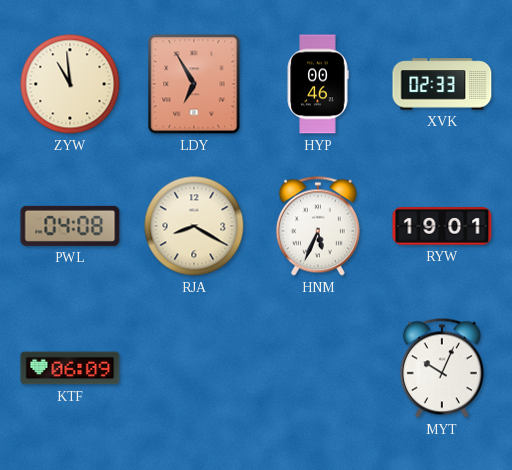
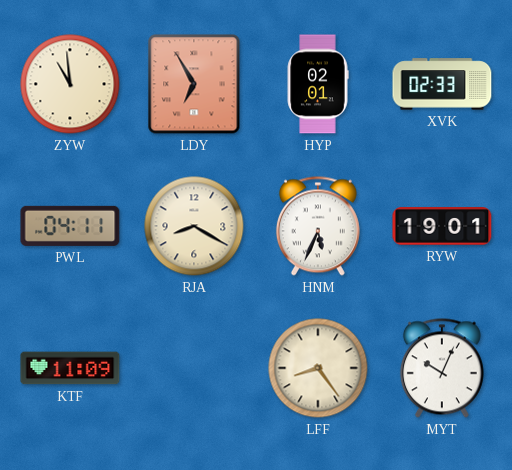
HYP: 00:46 -> 02:01
PWL: 04:08 -> 04:11
KTF: 06:09 -> 11:09
LFF: none -> 8:24
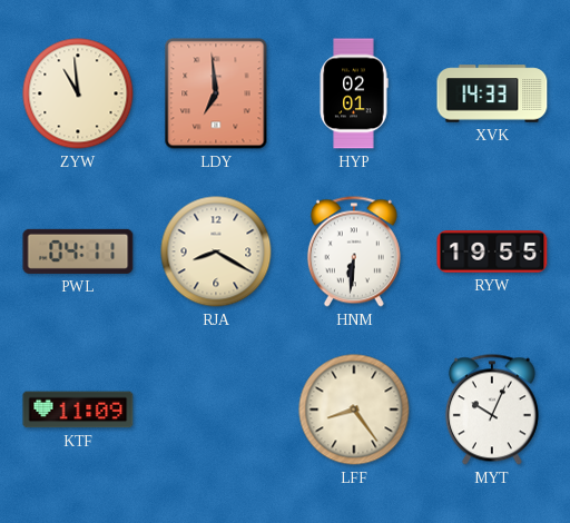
LDY: 6:55 -> 6:59
XVK: 02:33 -> 14:33
HNM: 5:34 -> 6:31
RYW: 19:01 -> 19:55
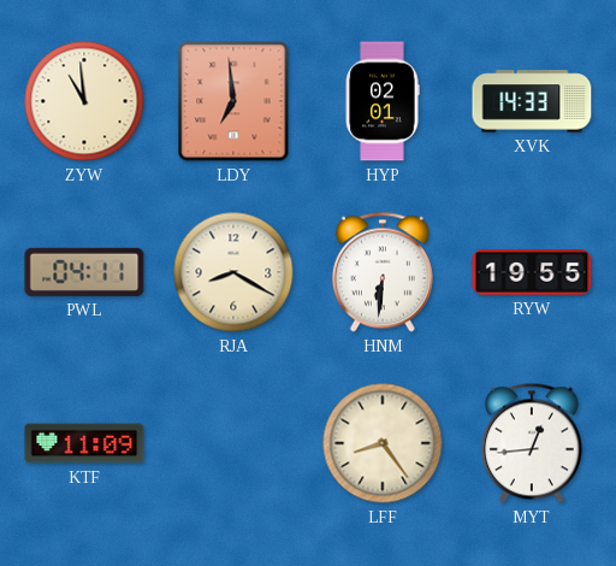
MYT: 10:04 -> 12:44
